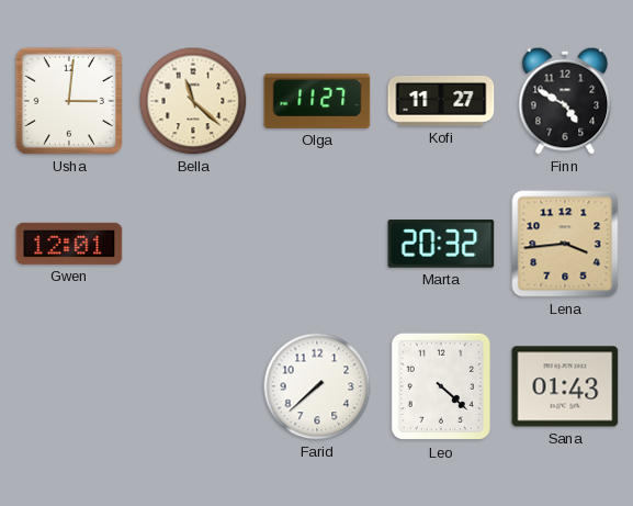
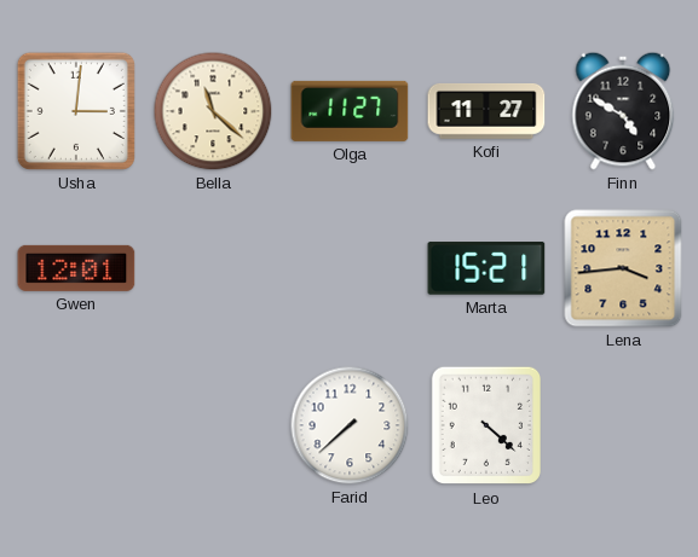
Marta: 20:32 -> 15:21
Sana: 01:43 -> none
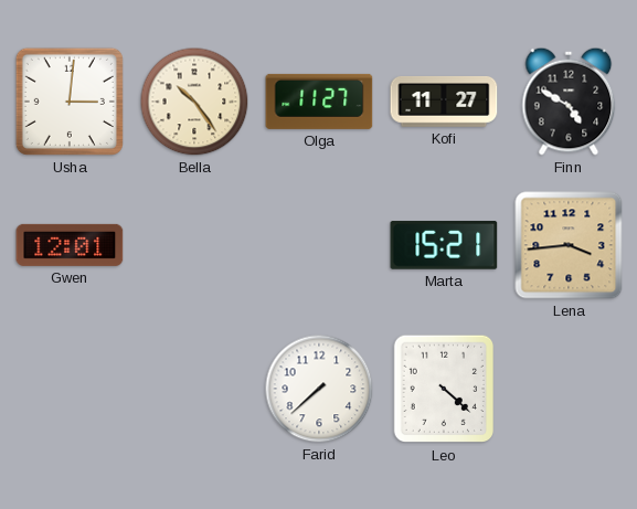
Bella: 11:22 -> 10:24
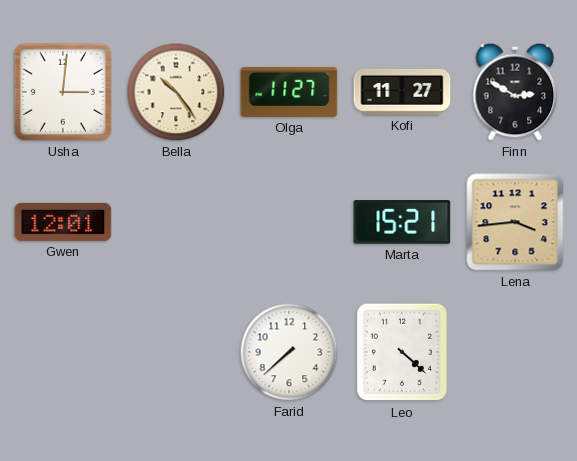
Finn: 4:50 -> 2:50
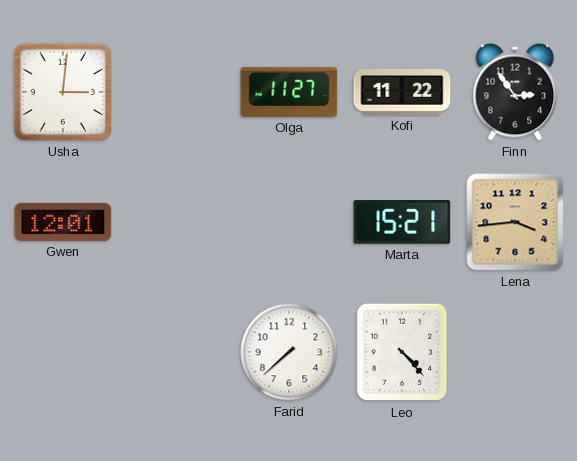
Bella: 10:24 -> none
Kofi: 11:27 -> 11:22
Finn: 2:50 -> 2:54
Leo: 4:22 -> 4:23
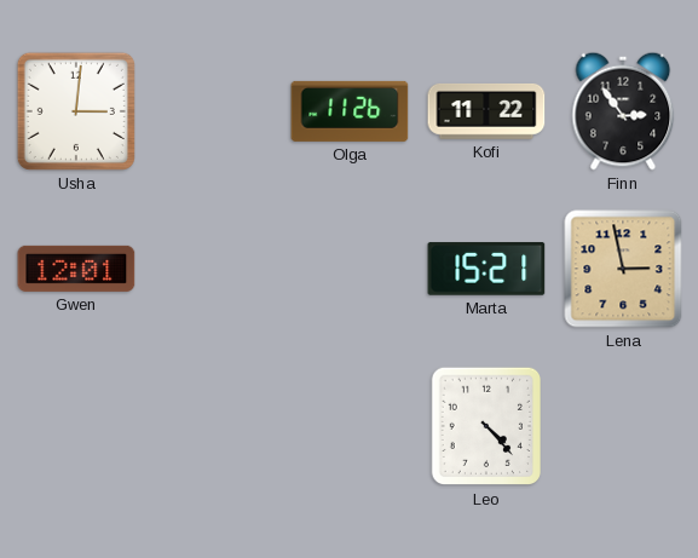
Olga: 11:27 -> 11:26
Lena: 3:44 -> 2:58
Farid: 7:38 -> none
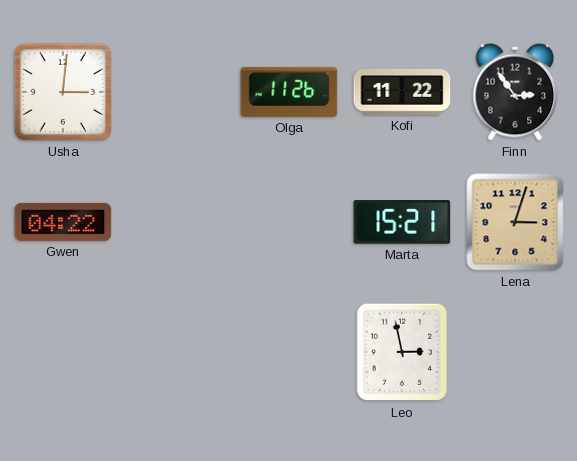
Gwen: 12:01 -> 04:22
Lena: 2:58 -> 3:03
Leo: 4:23 -> 2:58
